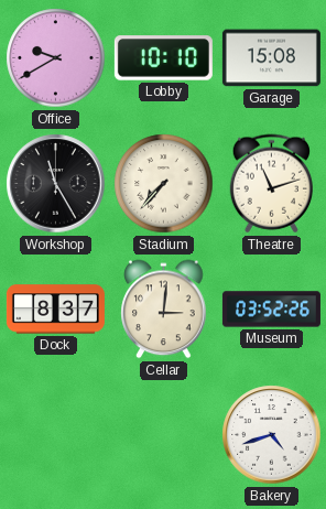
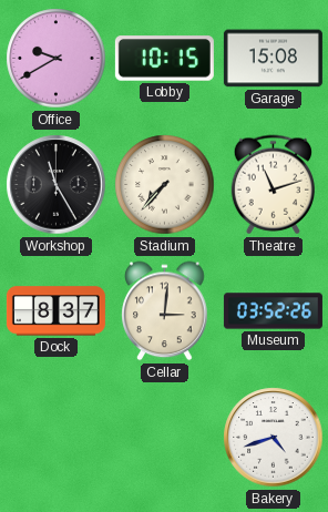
Lobby: 10:10 -> 10:15
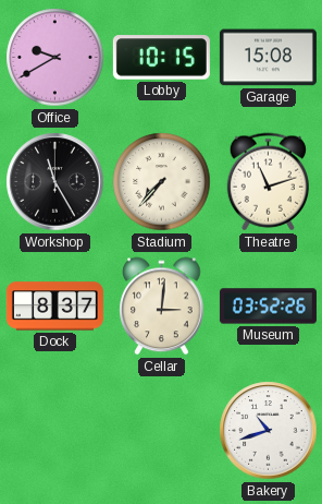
Bakery: 4:42 -> 10:42
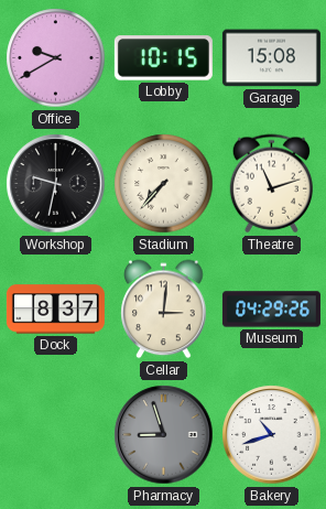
Workshop: 11:25 -> 9:32
Museum: 03:52 -> 04:29
Pharmacy: none -> 8:57
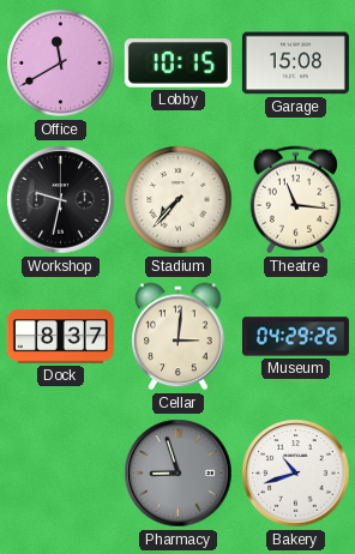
Office: 9:40 -> 11:40
Theatre: 11:12 -> 11:16
